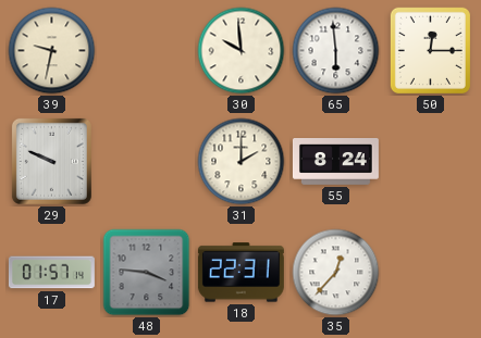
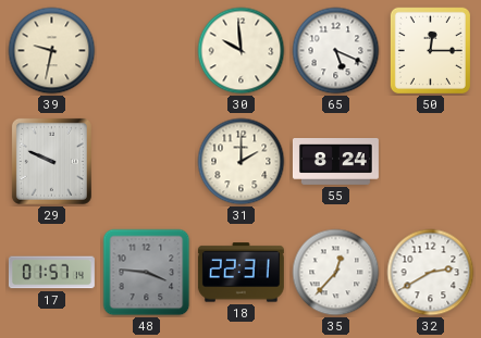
65: 5:59 -> 5:19
32: none -> 2:40
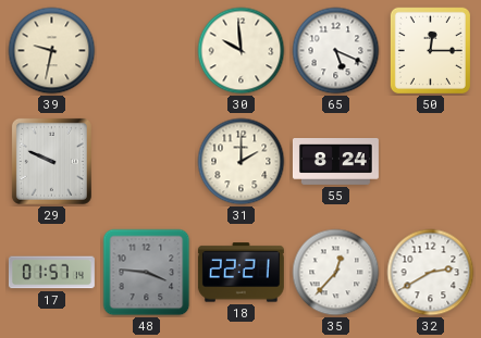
18: 22:31 -> 22:21
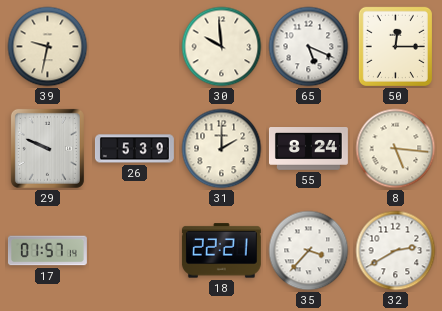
26: none -> 5:39
8: none -> 5:16
48: 3:46 -> none
35: 12:37 -> 3:37
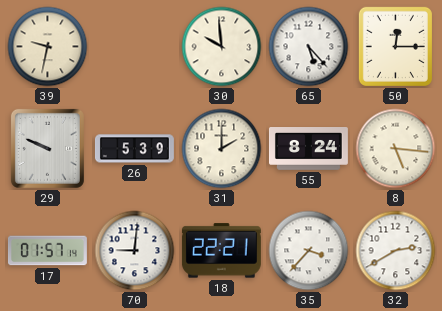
65: 5:19 -> 5:23
70: none -> 9:01
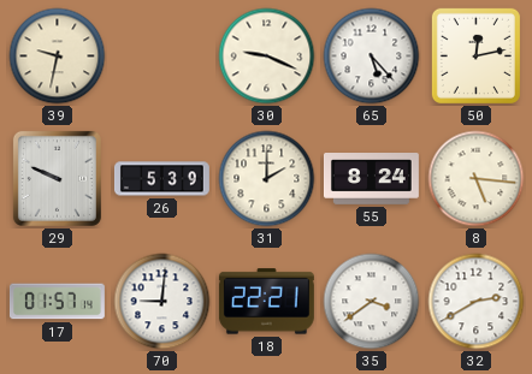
30: 9:59 -> 9:19
50: 12:15 -> 12:13
35: 3:37 -> 3:39
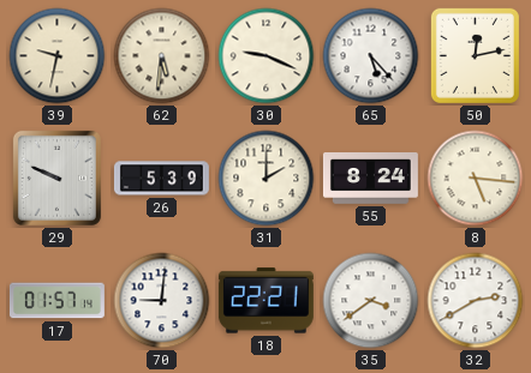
62: none -> 5:31
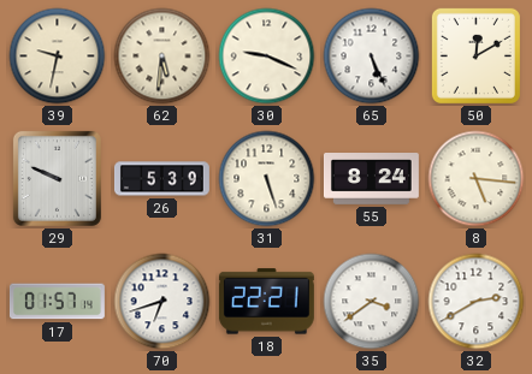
65: 5:23 -> 5:26
50: 12:13 -> 12:10
31: 2:00 -> 5:27
70: 9:01 -> 6:42
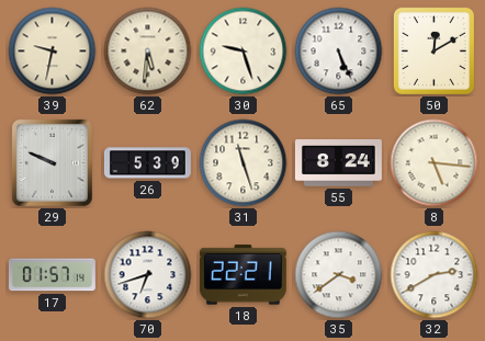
30: 9:19 -> 9:27
31: 5:27 -> 11:27
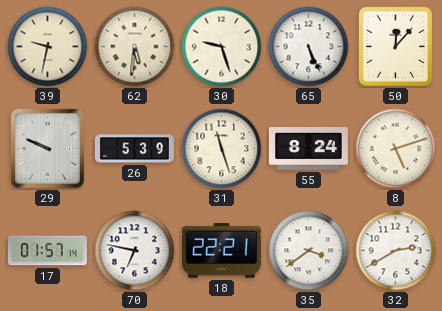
50: 12:10 -> 12:07
8: 5:16 -> 5:12
70: 6:42 -> 6:47
